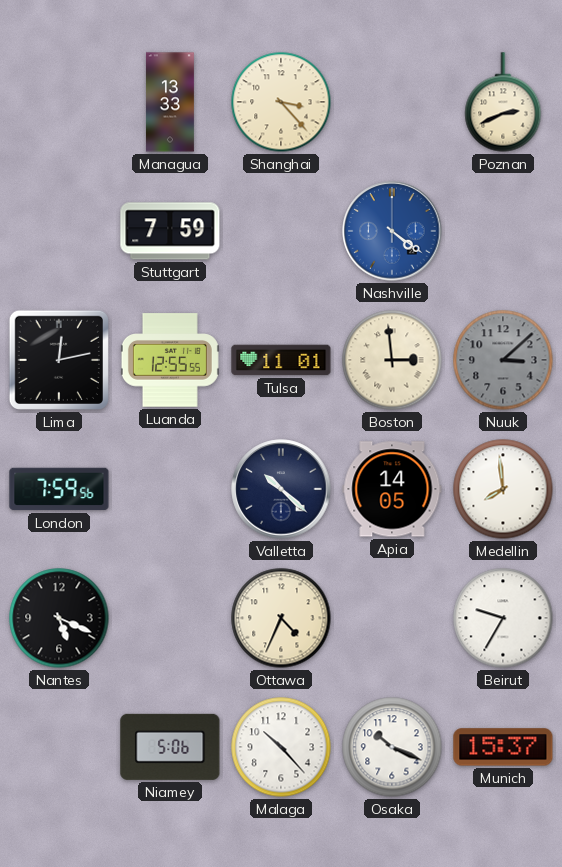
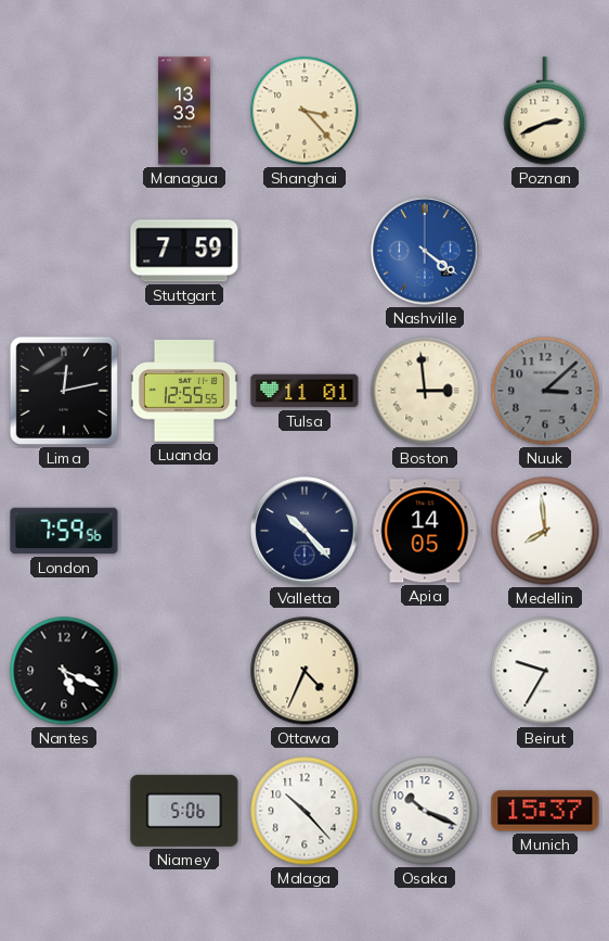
Valletta: 10:22 -> 10:23
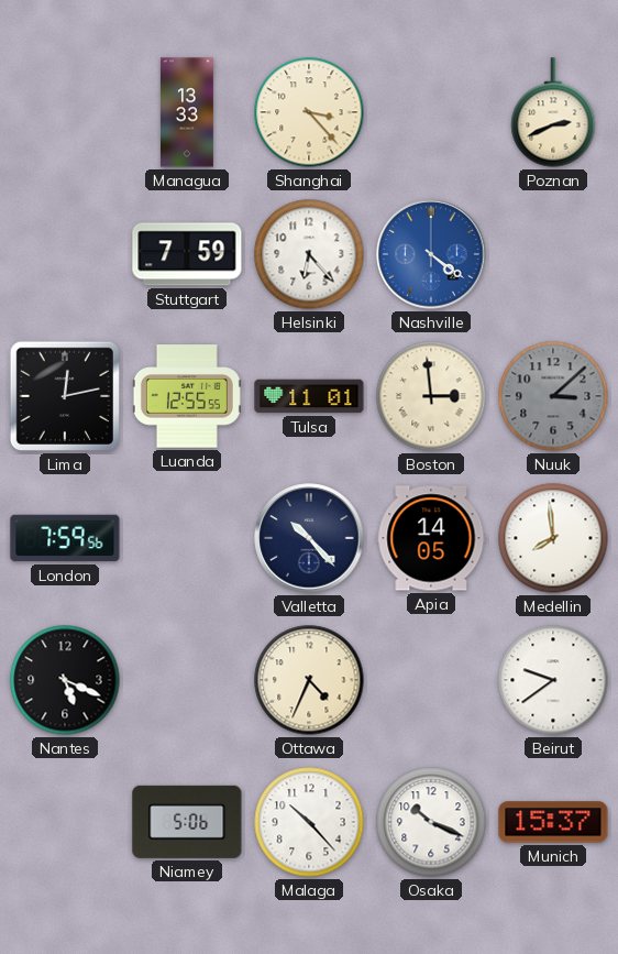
Helsinki: none -> 6:23
Beirut: 9:35 -> 9:39
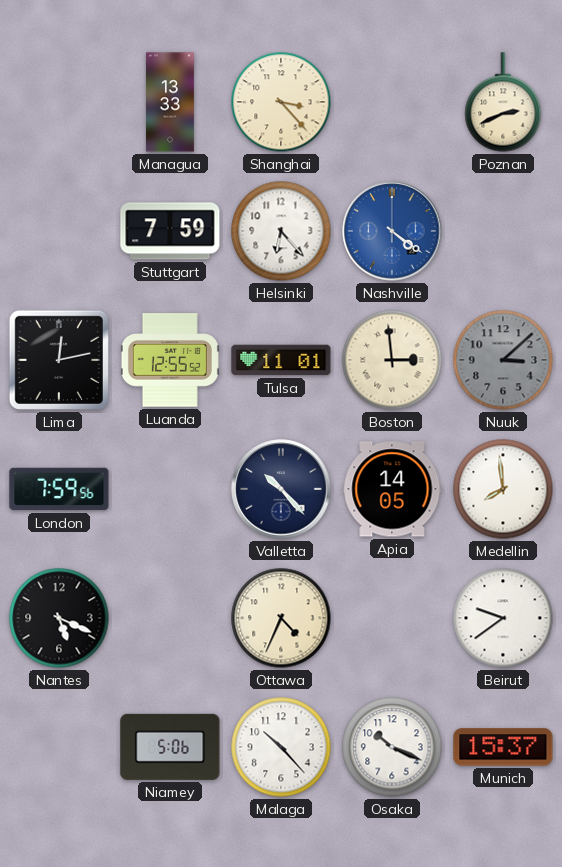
Luanda: 12:55:55 -> 12:55:52
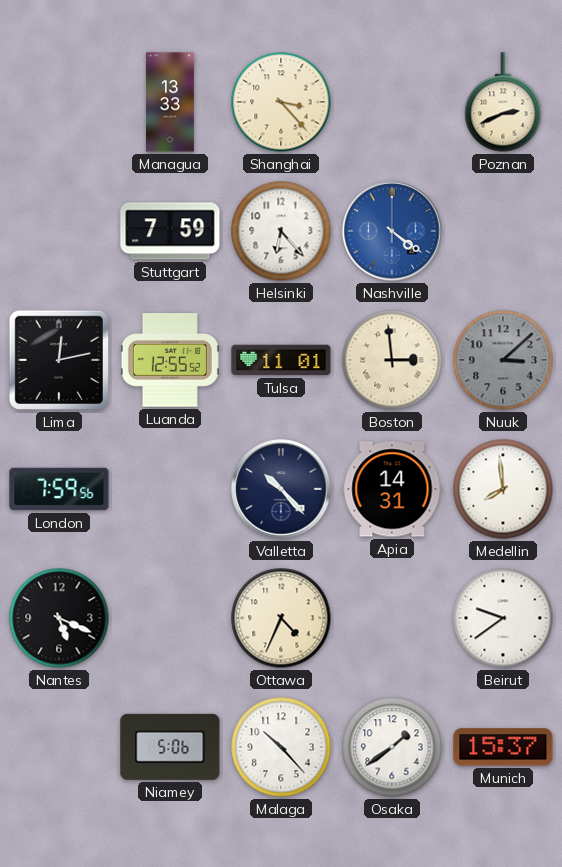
Apia: 14:05 -> 14:31
Osaka: 10:19 -> 1:39
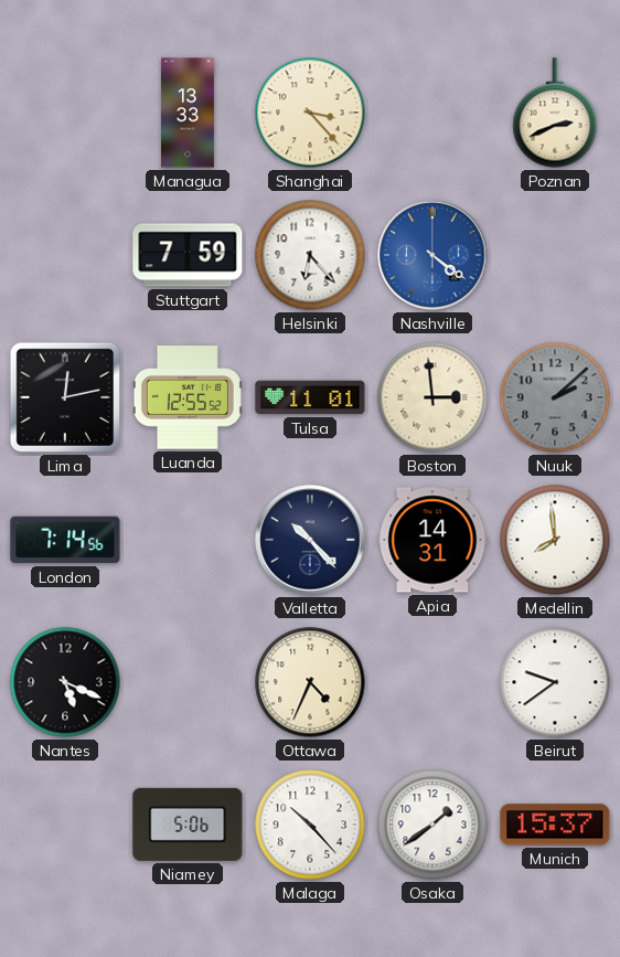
Nuuk: 3:08 -> 2:08
London: 7:59 -> 7:14
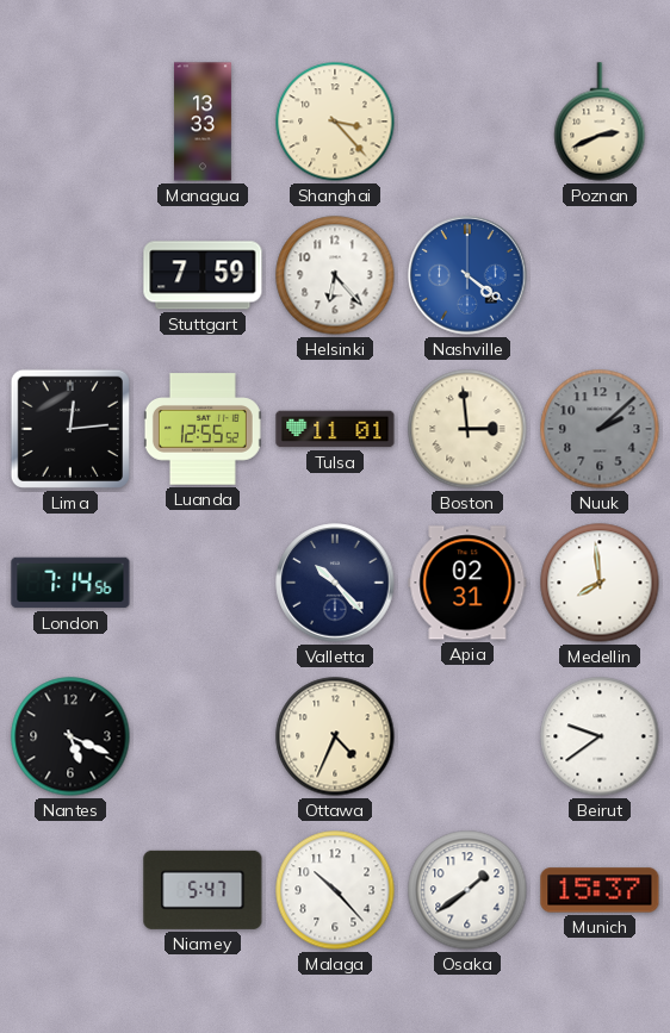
Lima: 12:13 -> 12:14
Apia: 14:31 -> 02:31
Niamey: 5:06 -> 5:47
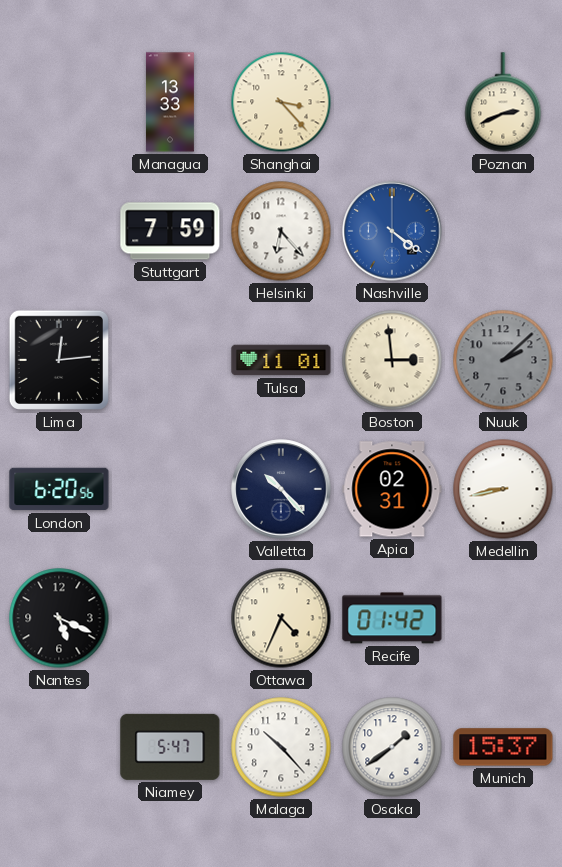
Luanda: 12:55 -> none
London: 7:14 -> 6:20
Medellin: 7:59 -> 8:43
Recife: none -> 01:42
Beirut: 9:39 -> none
